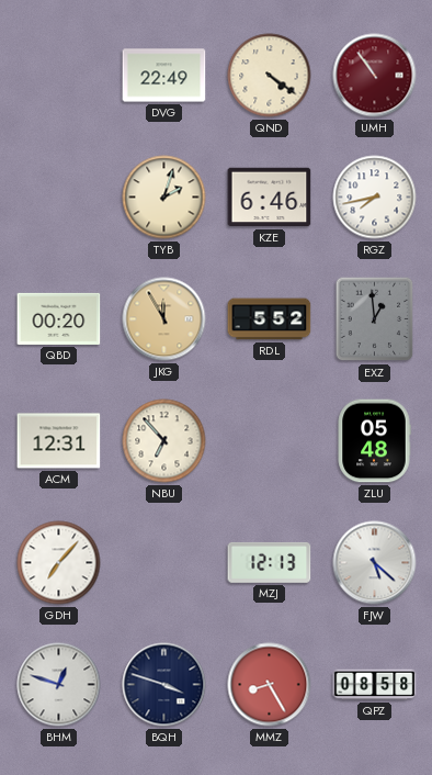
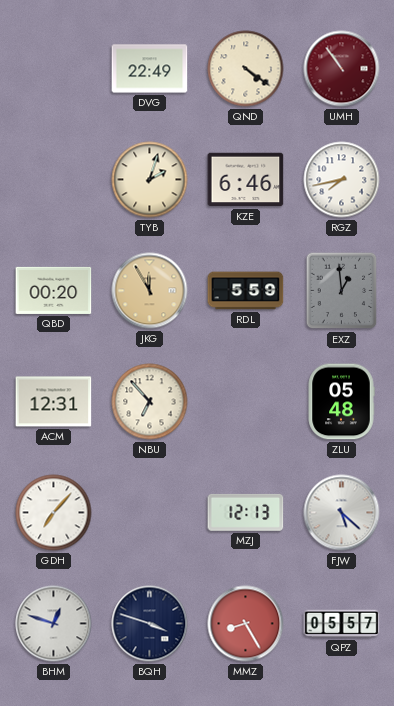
RDL: 5:52 -> 5:59
QPZ: 08:58 -> 05:57
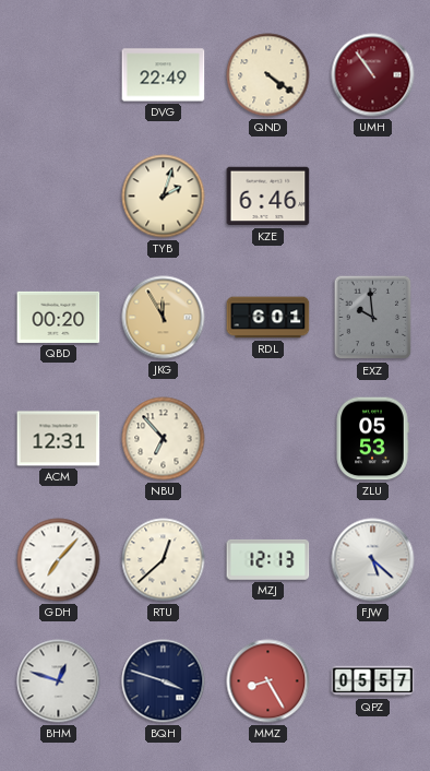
RGZ: 7:43 -> none
RDL: 5:59 -> 6:01
EXZ: 12:59 -> 9:59
ZLU: 05:48 -> 05:53
RTU: none -> 12:38
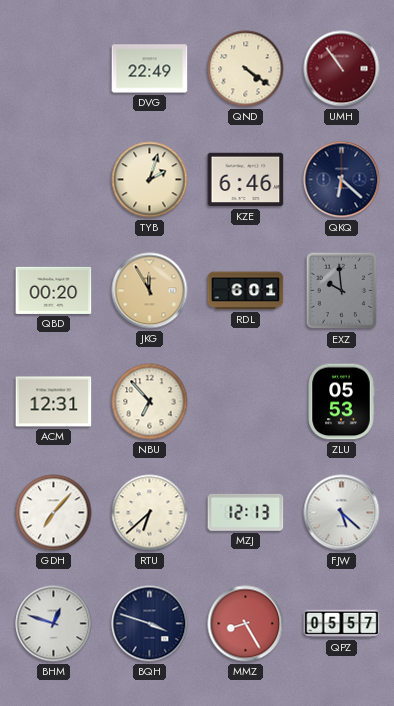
QKQ: none -> 6:22
RTU: 12:38 -> 6:38
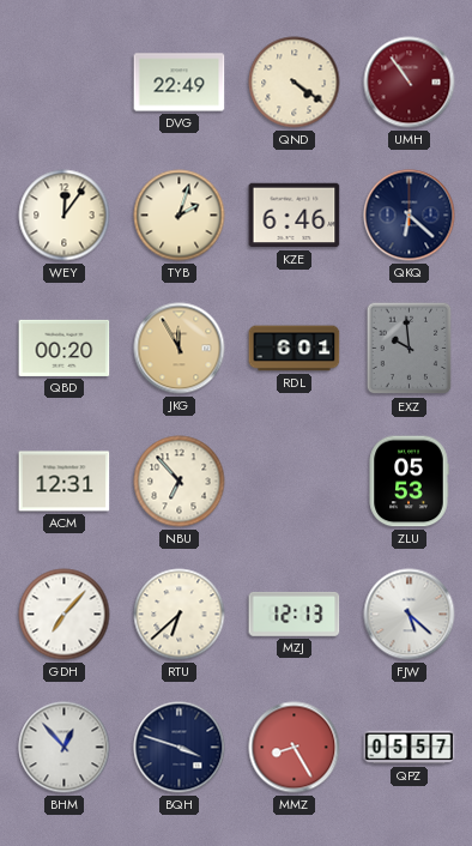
WEY: none -> 12:06
BHM: 12:48 -> 12:53
